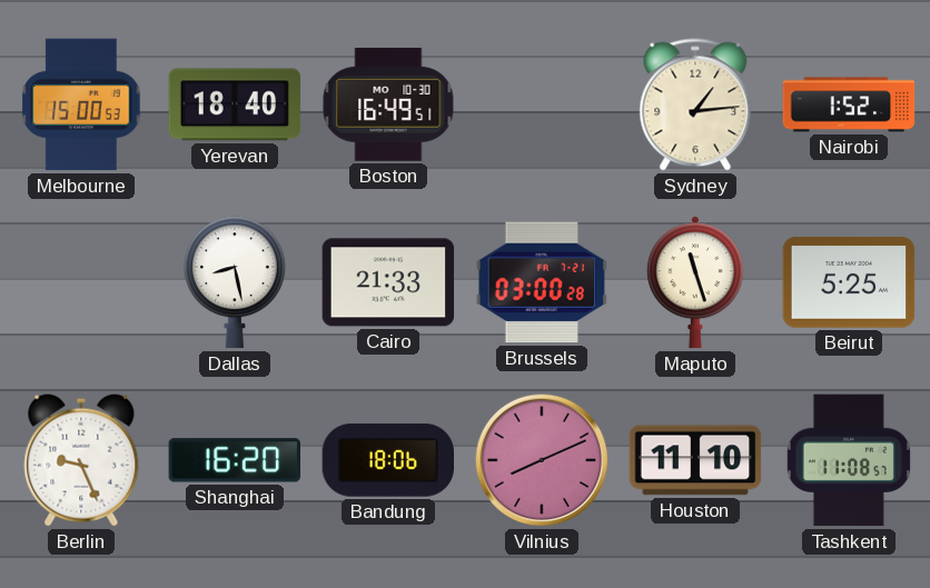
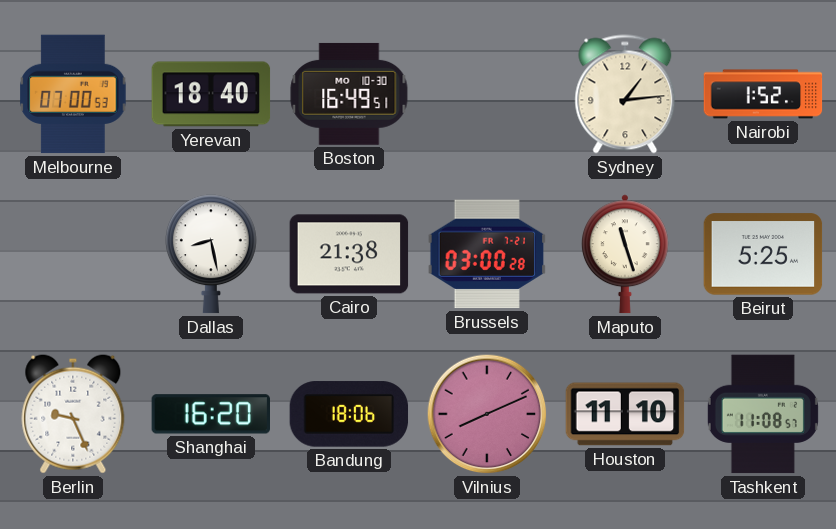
Melbourne: 15:00 -> 07:00
Cairo: 21:33 -> 21:38
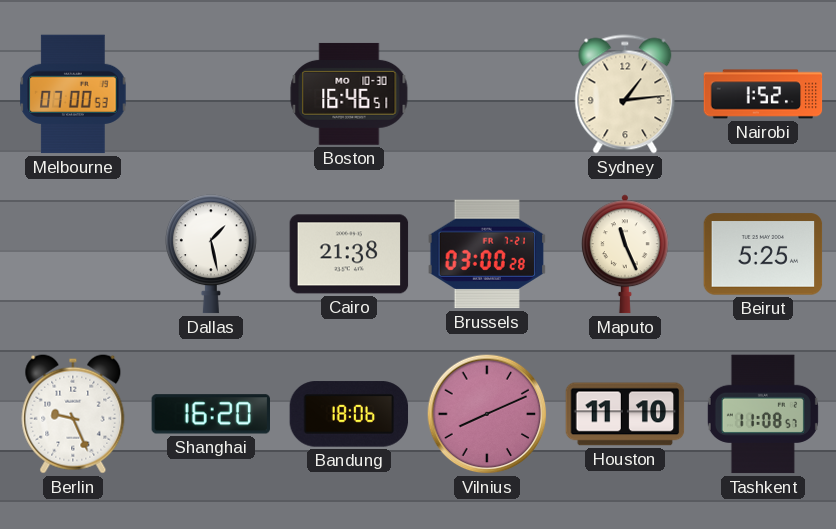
Yerevan: 18:40 -> none
Boston: 16:49 -> 16:46
Dallas: 8:28 -> 1:28
Maputo: 11:27 -> 11:26
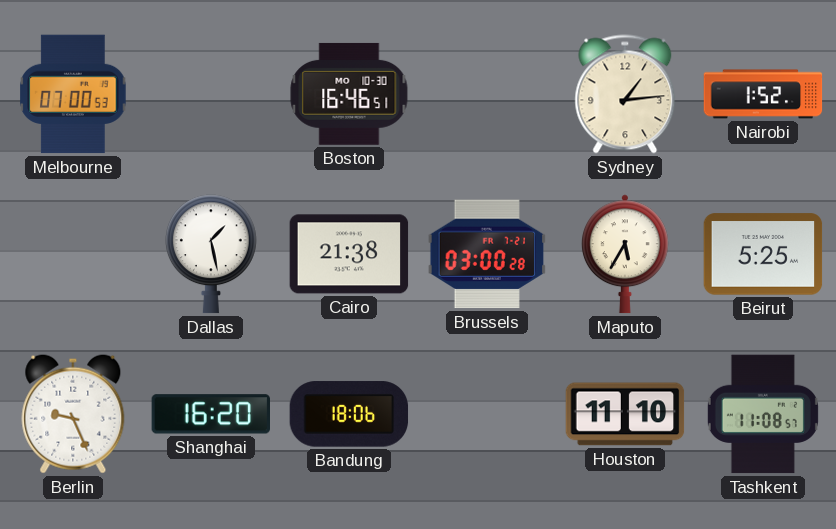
Maputo: 11:26 -> 5:35
Vilnius: 8:11 -> none
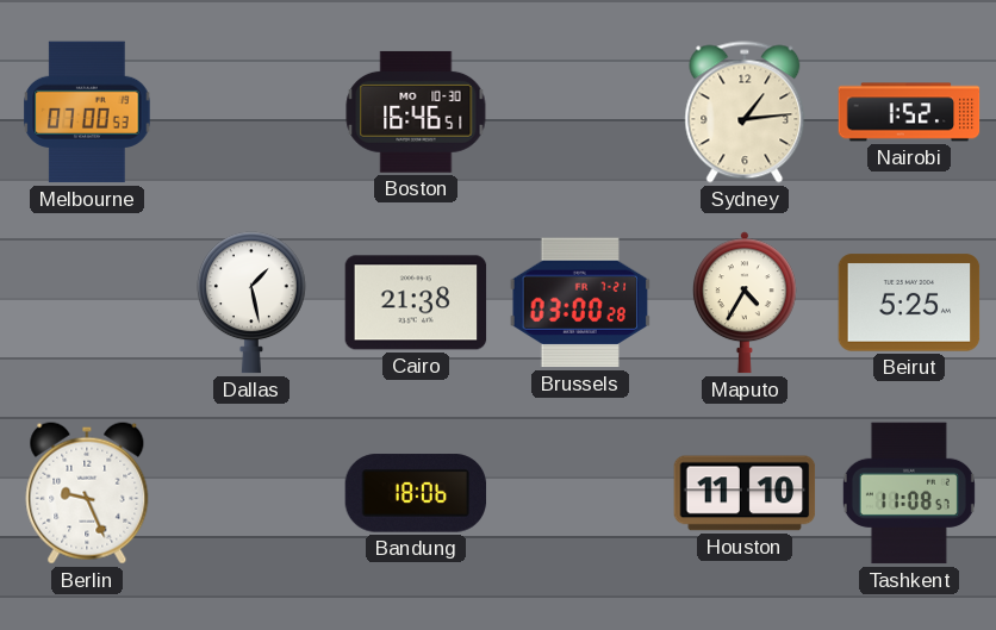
Maputo: 5:35 -> 4:35
Shanghai: 16:20 -> none
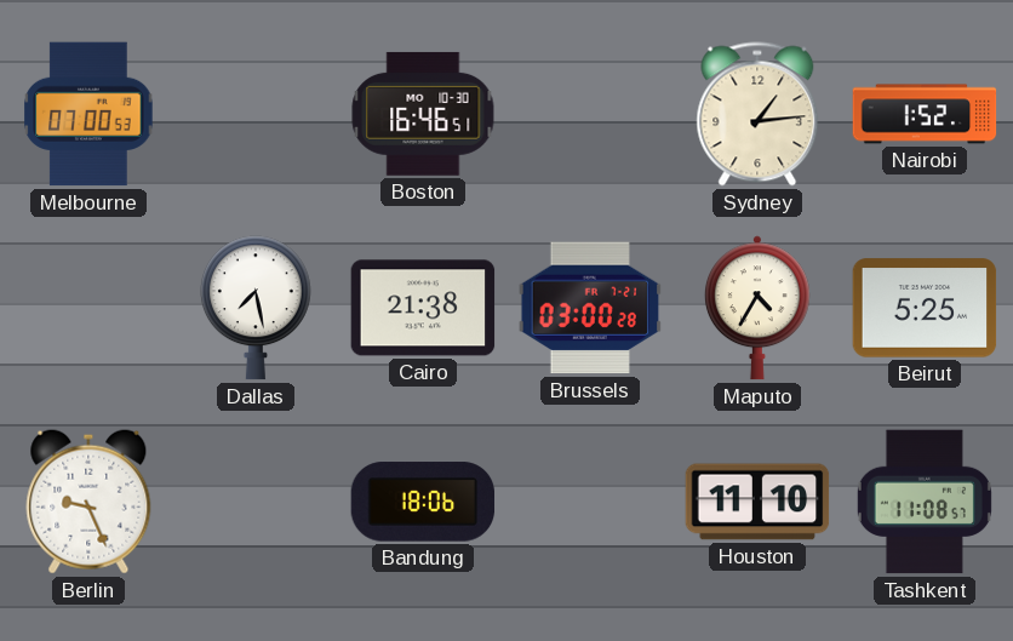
Dallas: 1:28 -> 7:28
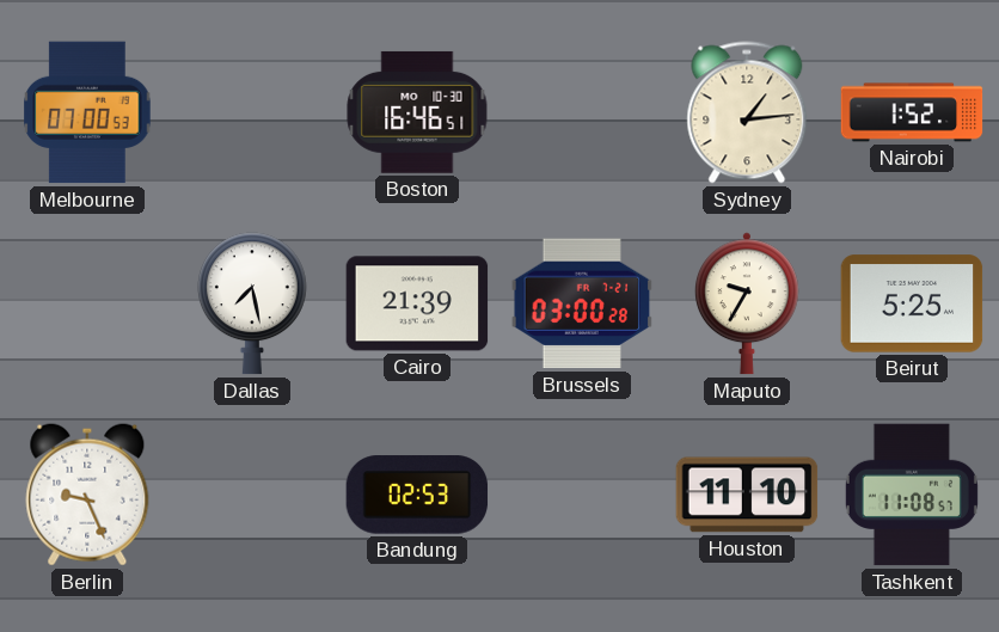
Cairo: 21:38 -> 21:39
Maputo: 4:35 -> 9:35
Bandung: 18:06 -> 02:53
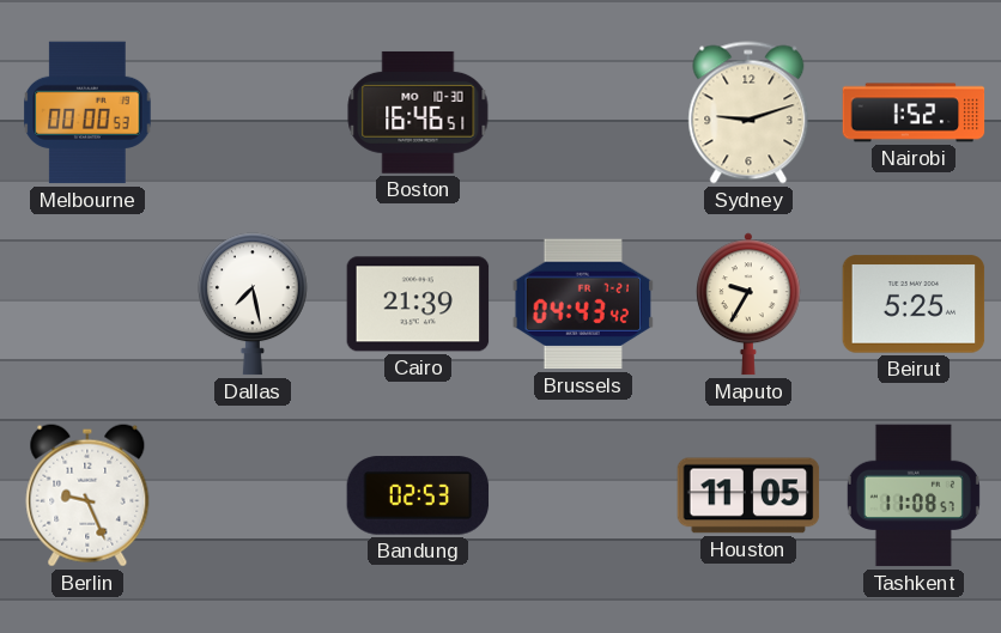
Melbourne: 07:00 -> 00:00
Sydney: 1:14 -> 9:12
Brussels: 03:00 -> 04:43
Houston: 11:10 -> 11:05
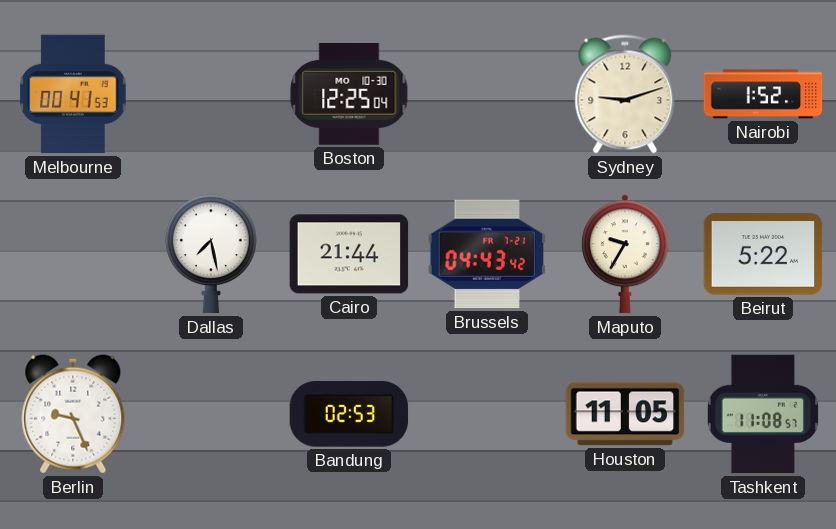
Melbourne: 00:00 -> 00:41
Boston: 16:46 -> 12:25
Cairo: 21:39 -> 21:44
Beirut: 5:25 -> 5:22
